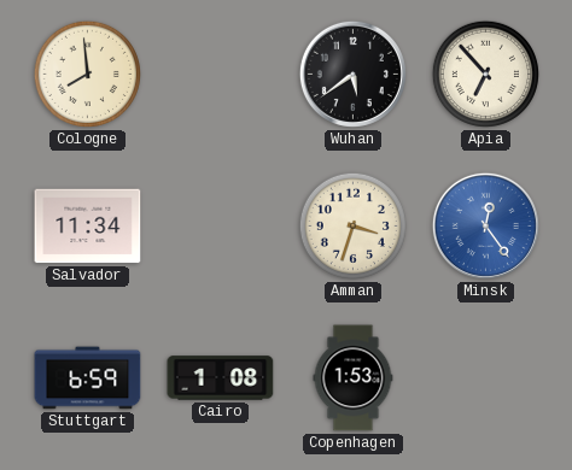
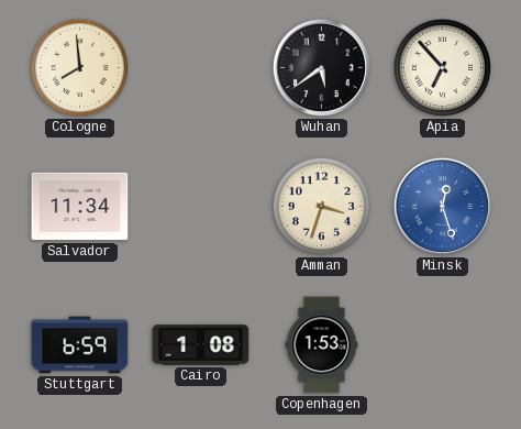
Minsk: 12:24 -> 12:27
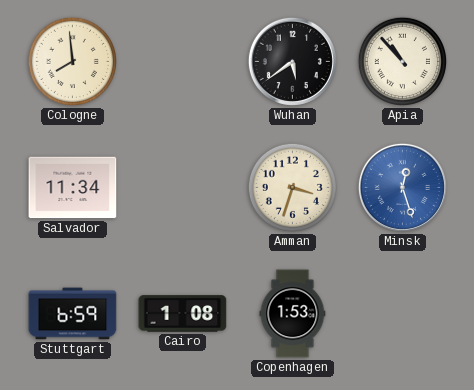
Apia: 6:53 -> 10:53
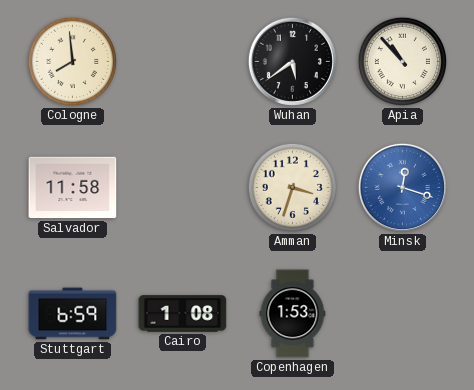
Salvador: 11:34 -> 11:58
Minsk: 12:27 -> 12:18
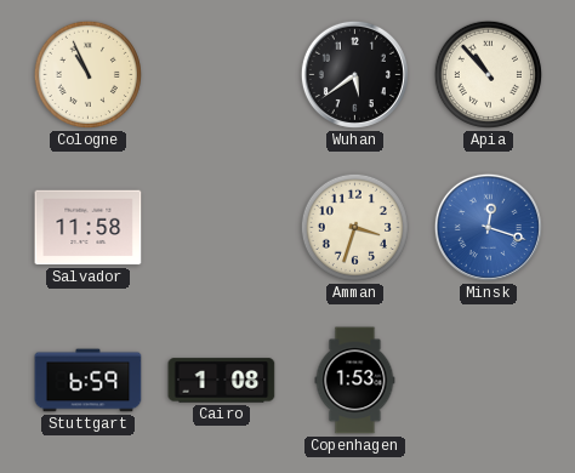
Cologne: 7:59 -> 10:56
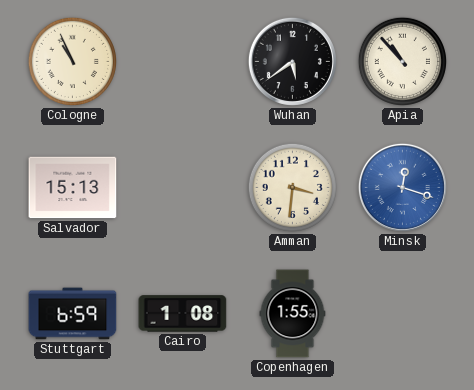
Salvador: 11:58 -> 15:13
Amman: 3:33 -> 3:31
Copenhagen: 1:53 -> 1:55
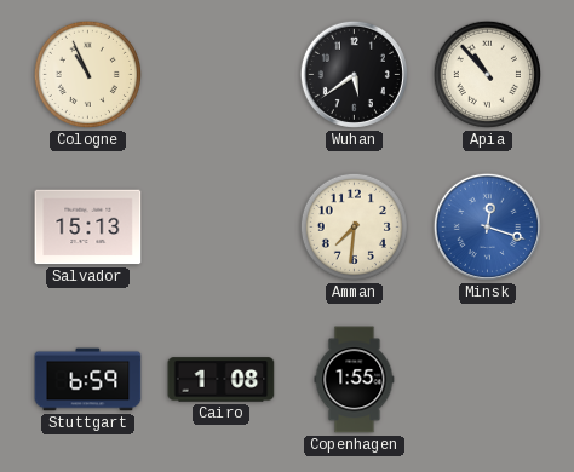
Amman: 3:31 -> 7:31
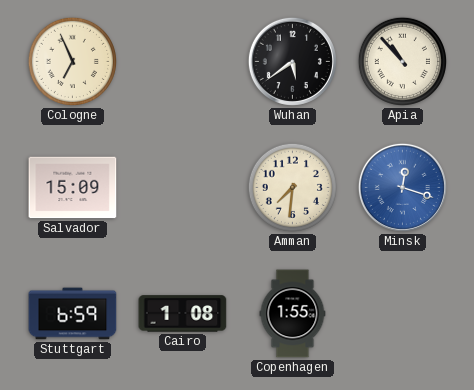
Cologne: 10:56 -> 6:56
Salvador: 15:13 -> 15:09
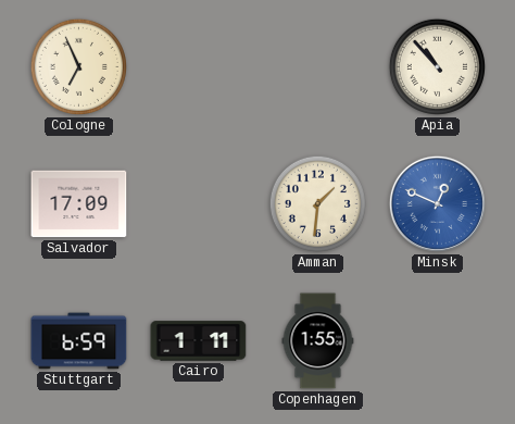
Wuhan: 5:39 -> none
Salvador: 15:09 -> 17:09
Amman: 7:31 -> 1:31
Minsk: 12:18 -> 12:49
Cairo: 1:08 -> 1:11
